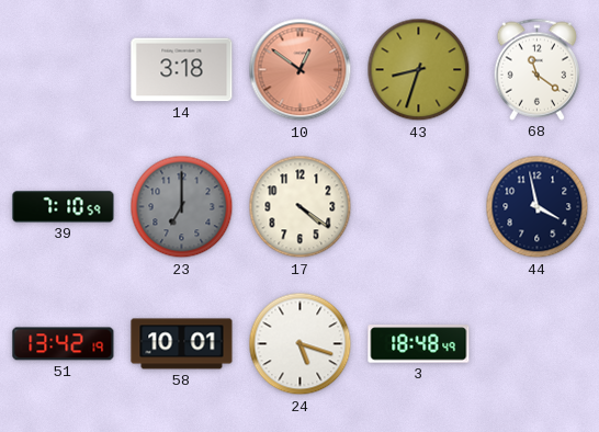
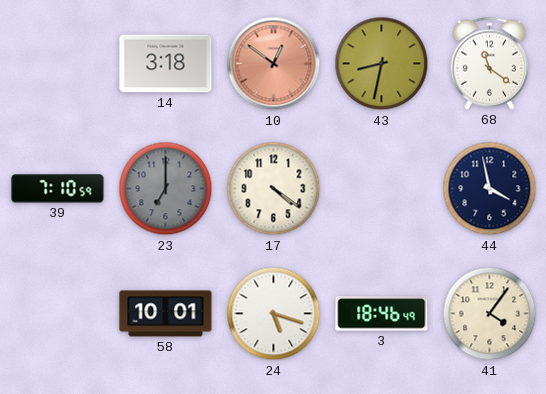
43: 8:33 -> 8:32
51: 13:42 -> none
3: 18:48 -> 18:46
41: none -> 4:06
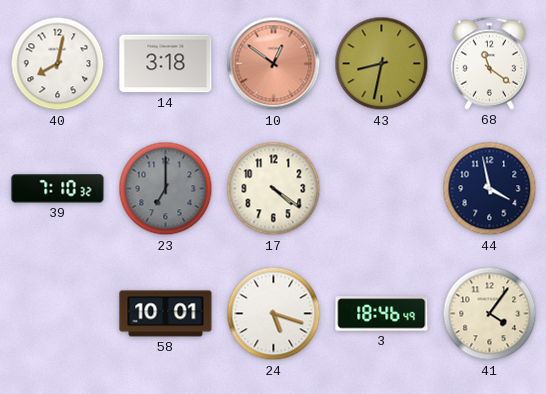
40: none -> 8:02
39: 7:10:59 -> 7:10:32
